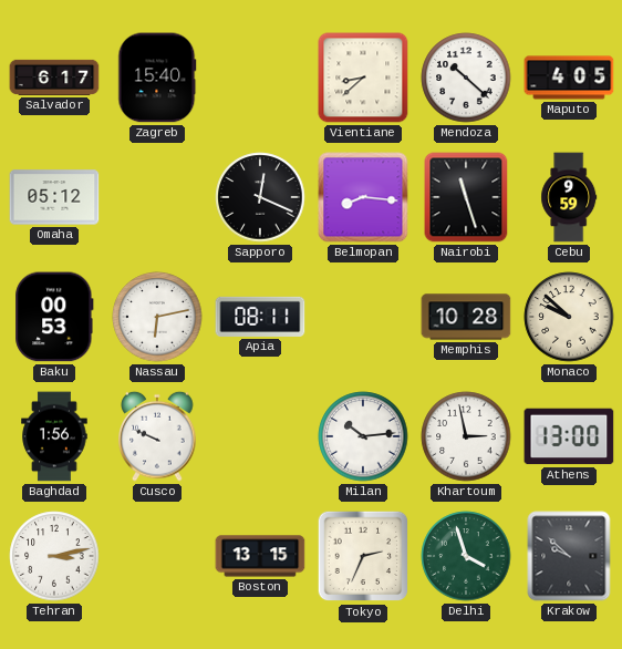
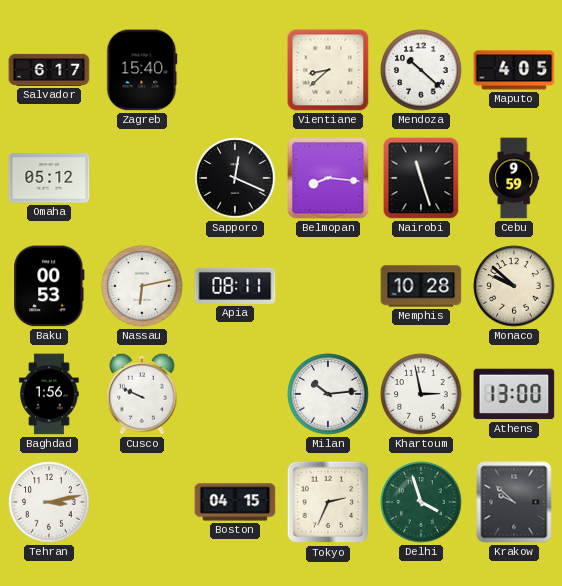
Boston: 13:15 -> 04:15
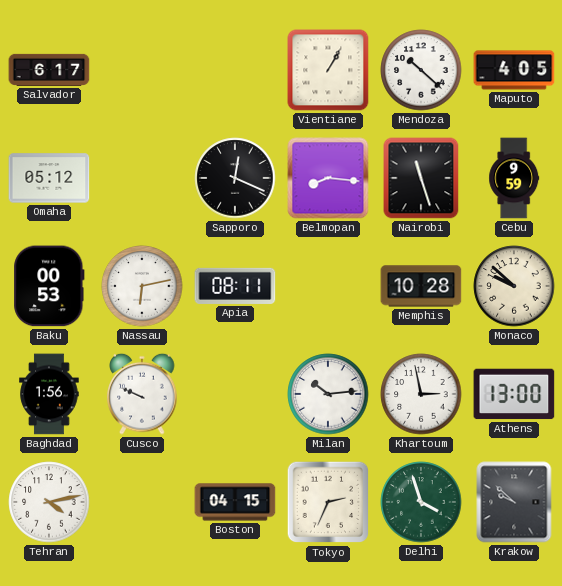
Zagreb: 15:40 -> none
Vientiane: 8:38 -> 1:05
Tehran: 3:13 -> 4:13
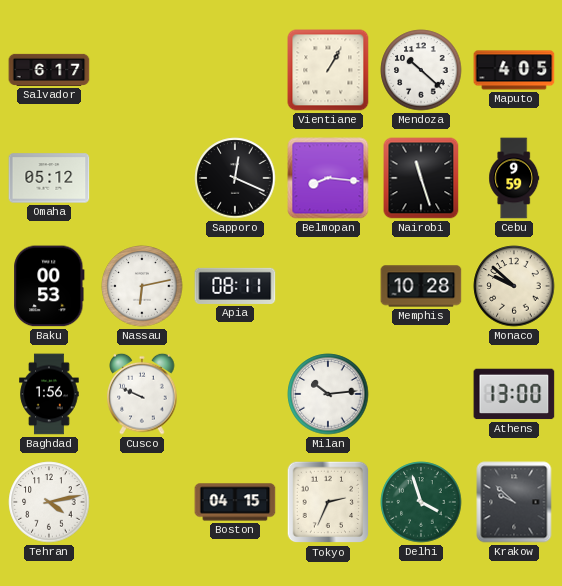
Khartoum: 2:58 -> none
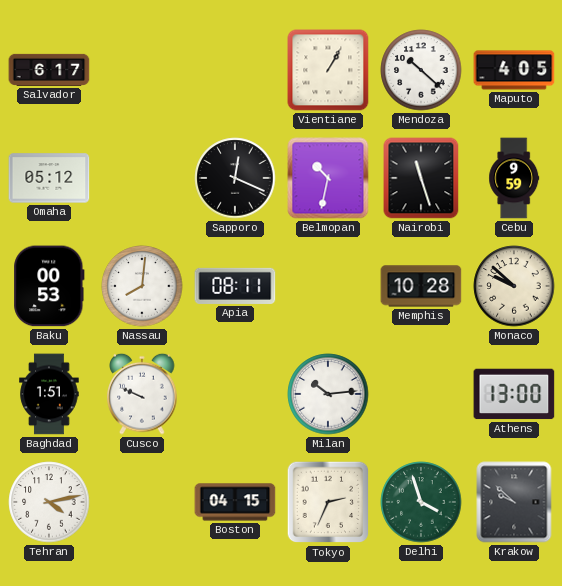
Belmopan: 8:16 -> 10:32
Nassau: 6:13 -> 8:01
Baghdad: 1:56 -> 1:51
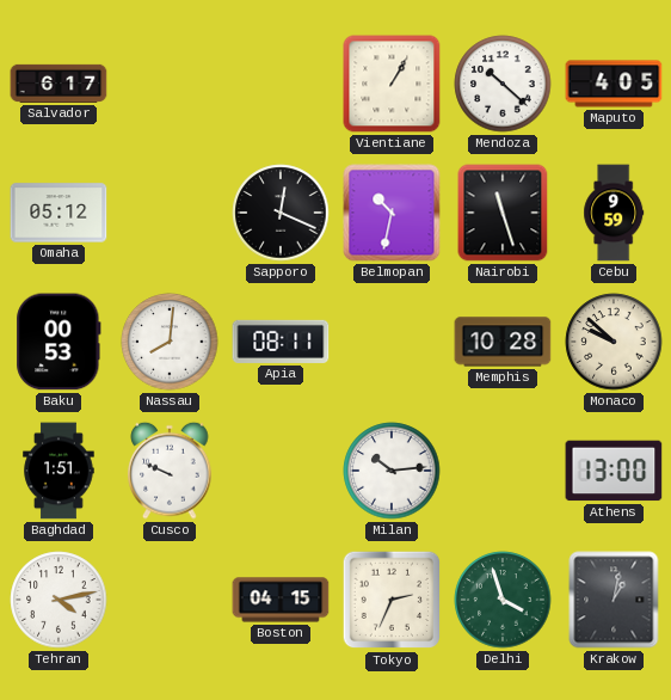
Krakow: 9:52 -> 1:02
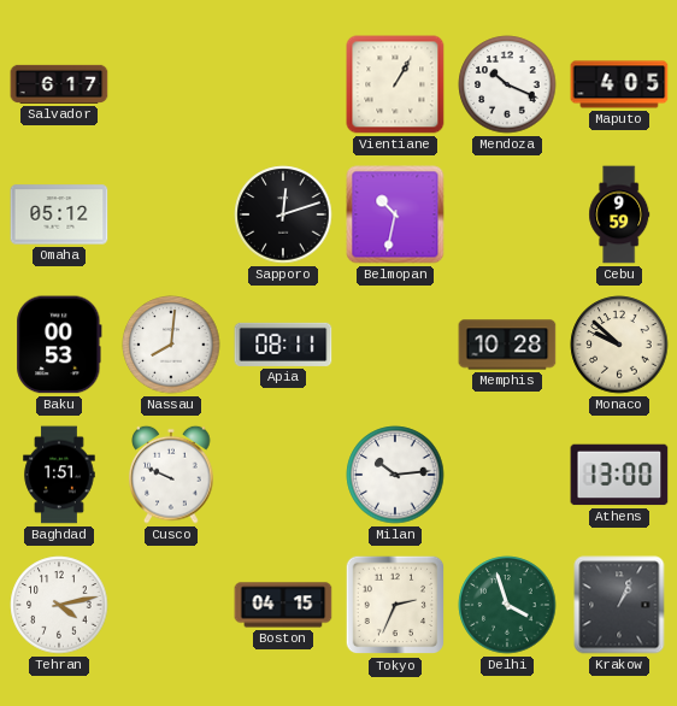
Mendoza: 10:22 -> 10:19
Sapporo: 12:19 -> 12:12
Nairobi: 11:27 -> none
Krakow: 1:02 -> 1:04
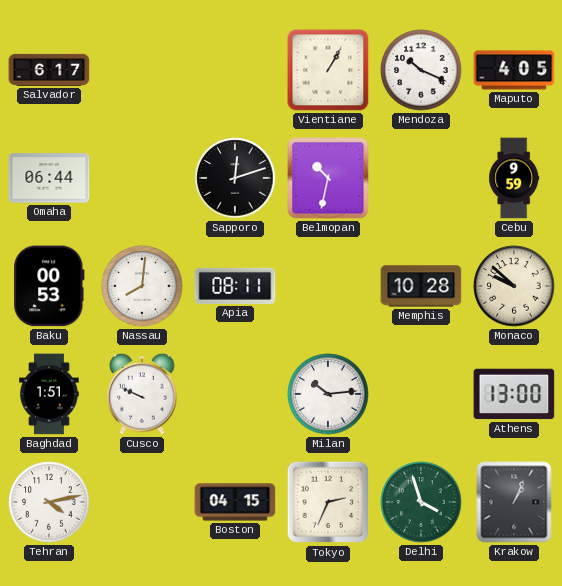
Omaha: 05:12 -> 06:44
